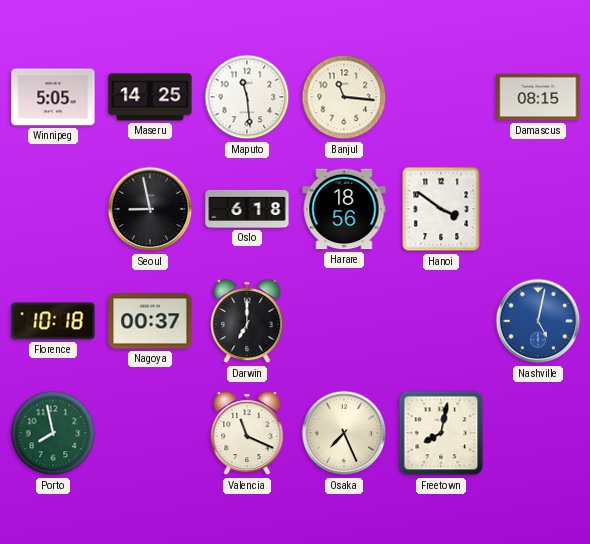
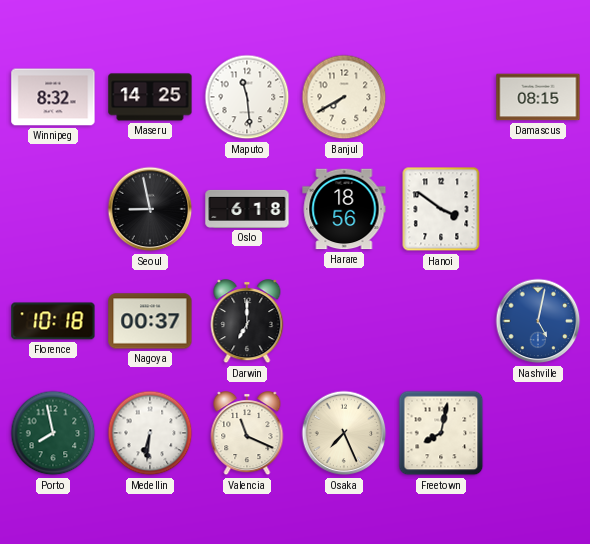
Winnipeg: 5:05 -> 8:32
Banjul: 11:16 -> 7:40
Medellin: none -> 6:31
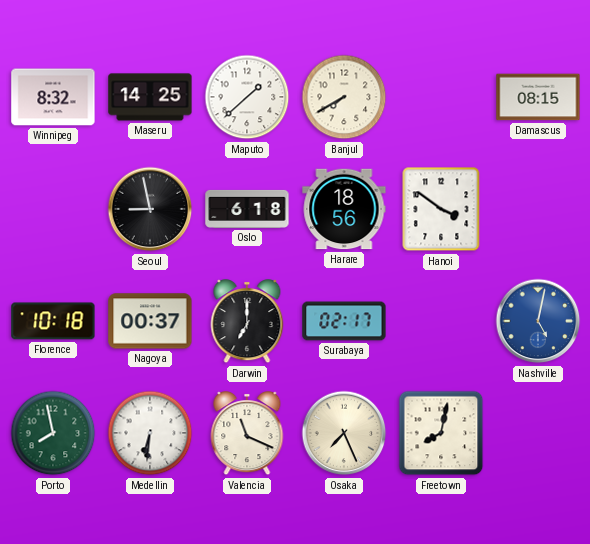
Maputo: 11:29 -> 1:38
Surabaya: none -> 02:17
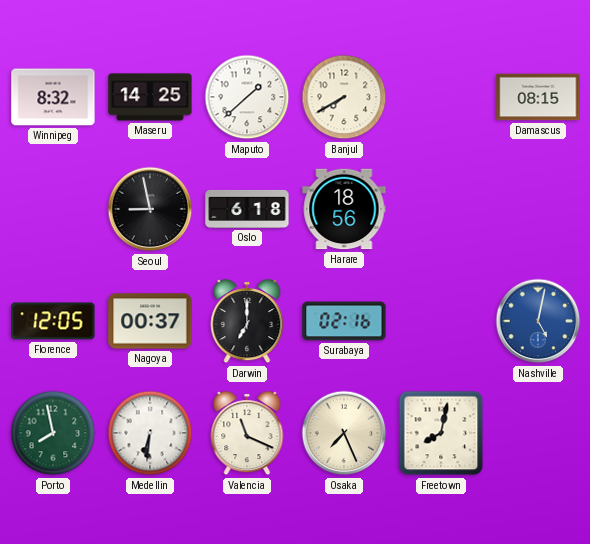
Hanoi: 3:51 -> none
Florence: 10:18 -> 12:05
Surabaya: 02:17 -> 02:16
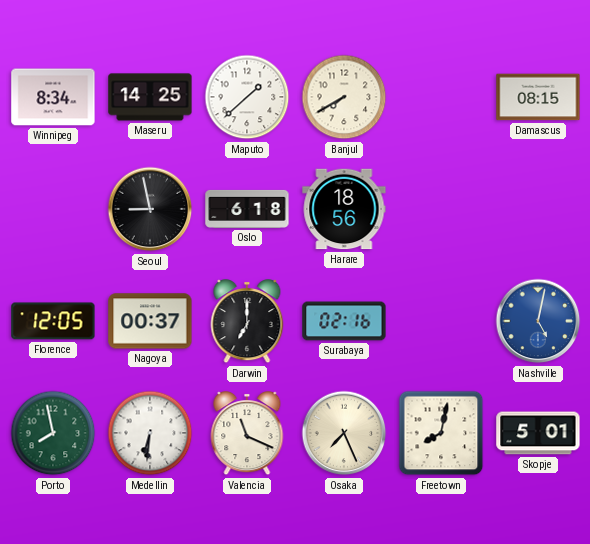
Winnipeg: 8:32 -> 8:34
Skopje: none -> 5:01
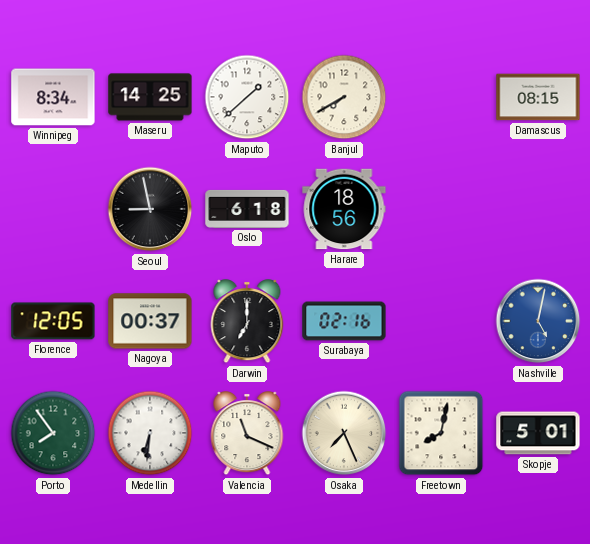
Porto: 7:58 -> 7:54
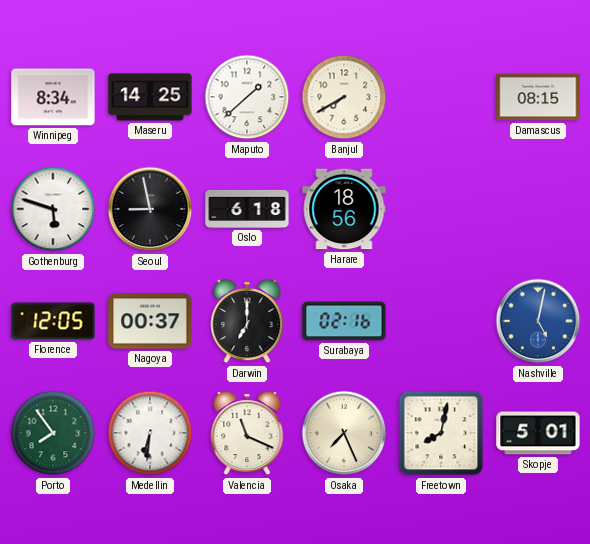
Gothenburg: none -> 5:48
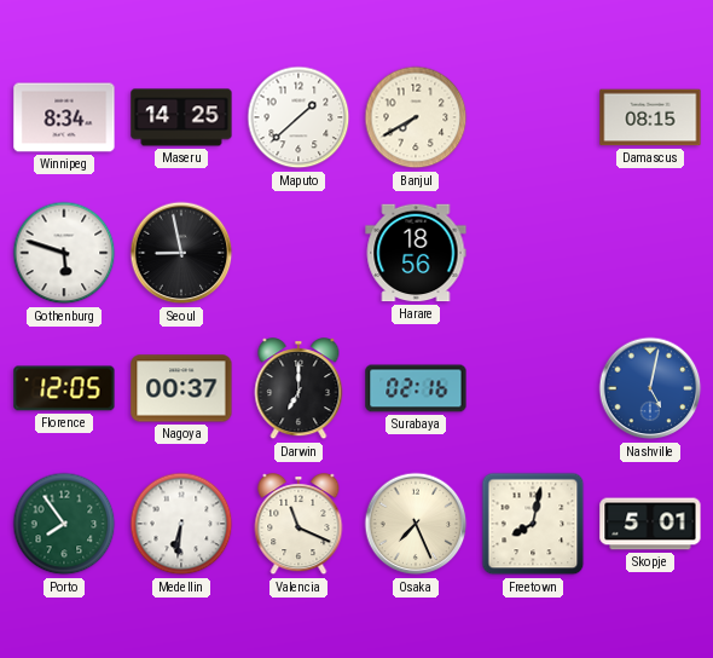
Oslo: 6:18 -> none
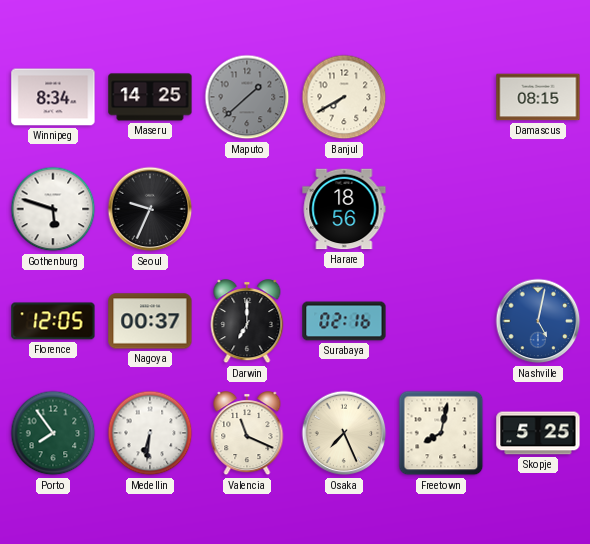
Maputo dial: white -> grey
Seoul: 8:58 -> 9:34
Skopje: 5:01 -> 5:25
